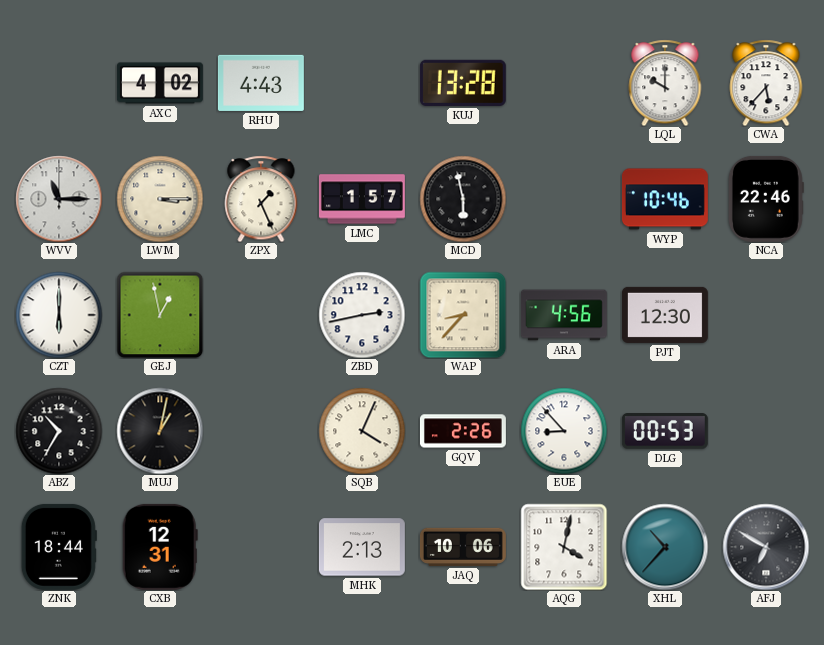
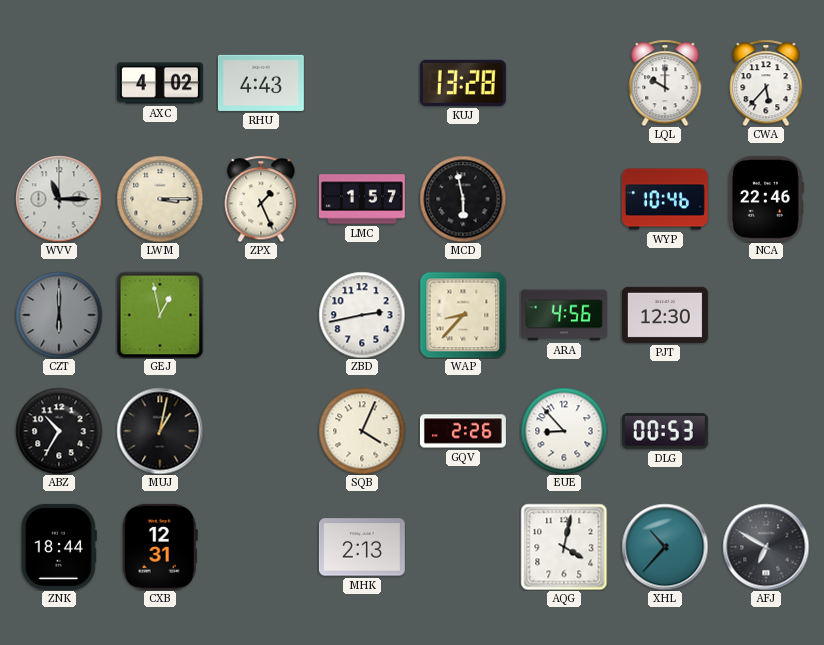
CZT dial: white -> grey
JAQ: 10:06 -> none
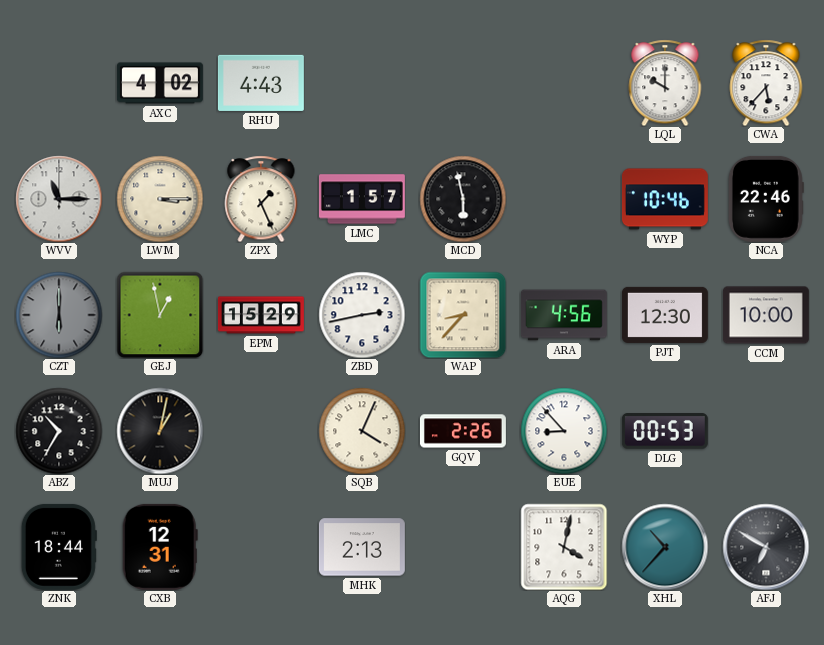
KUJ: 13:28 -> none
EPM: none -> 15:29
CCM: none -> 10:00
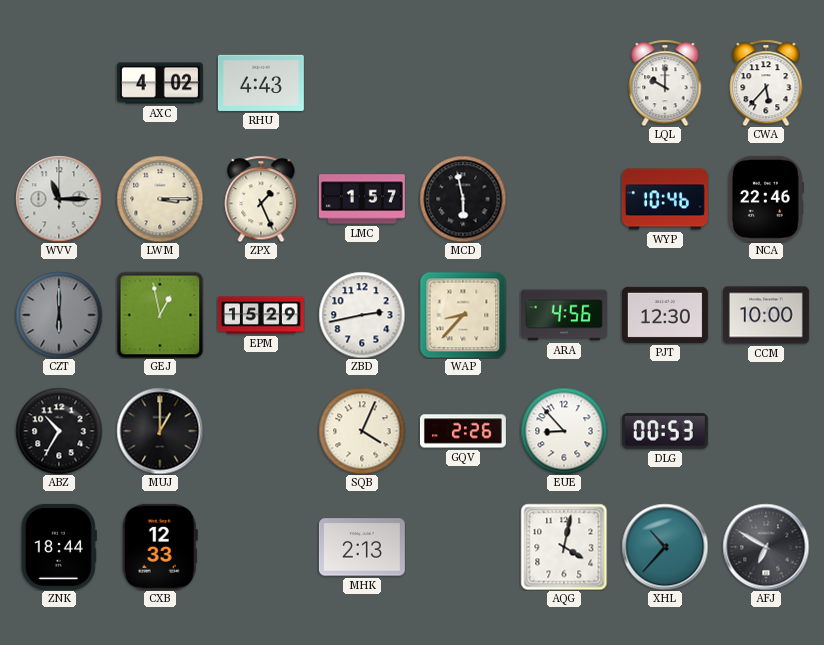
MUJ: 1:02 -> 1:00
CXB: 12:31 -> 12:33
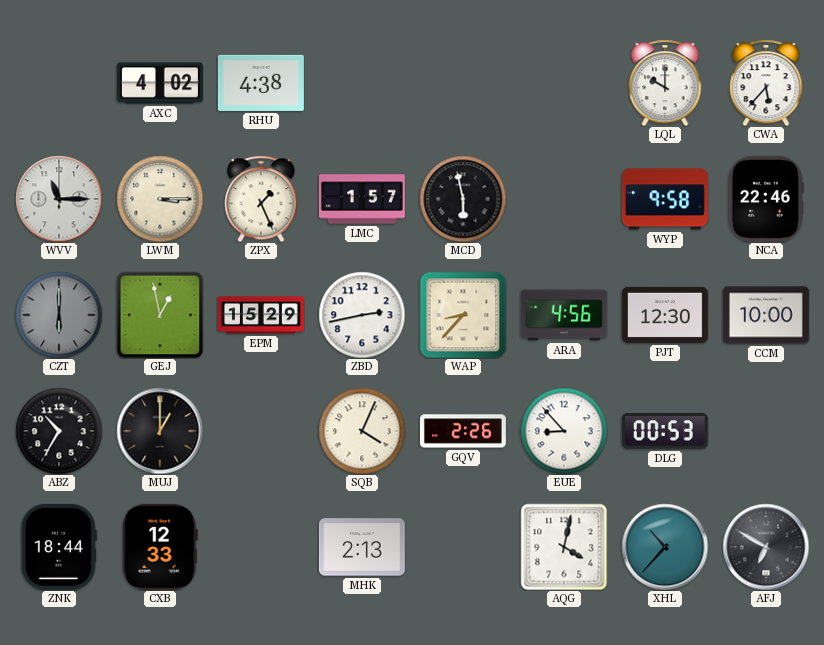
RHU: 4:43 -> 4:38
WYP: 10:46 -> 9:58
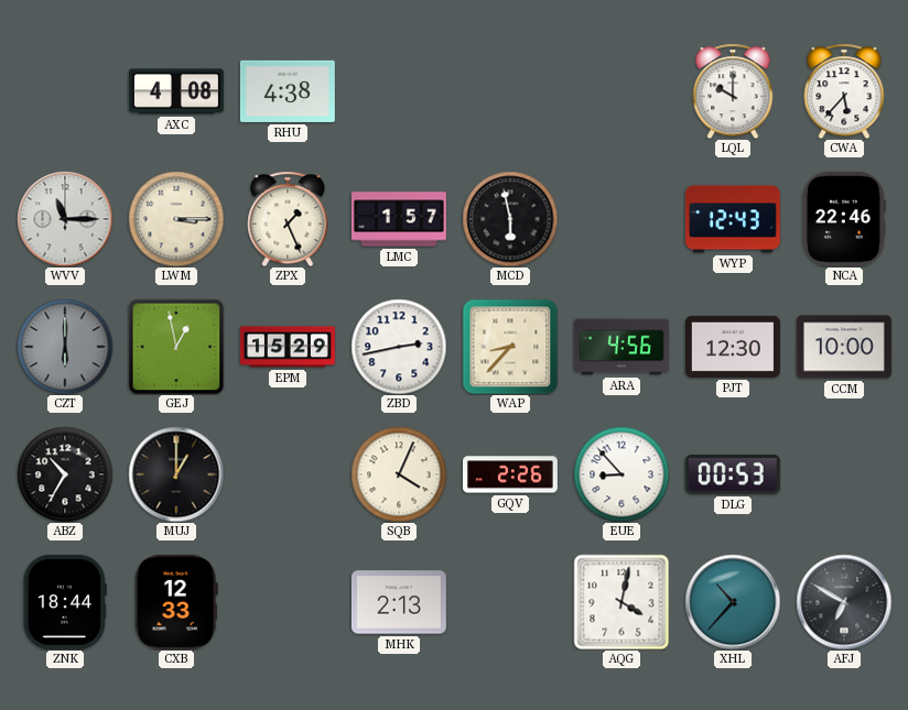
AXC: 4:02 -> 4:08
WYP: 9:58 -> 12:43
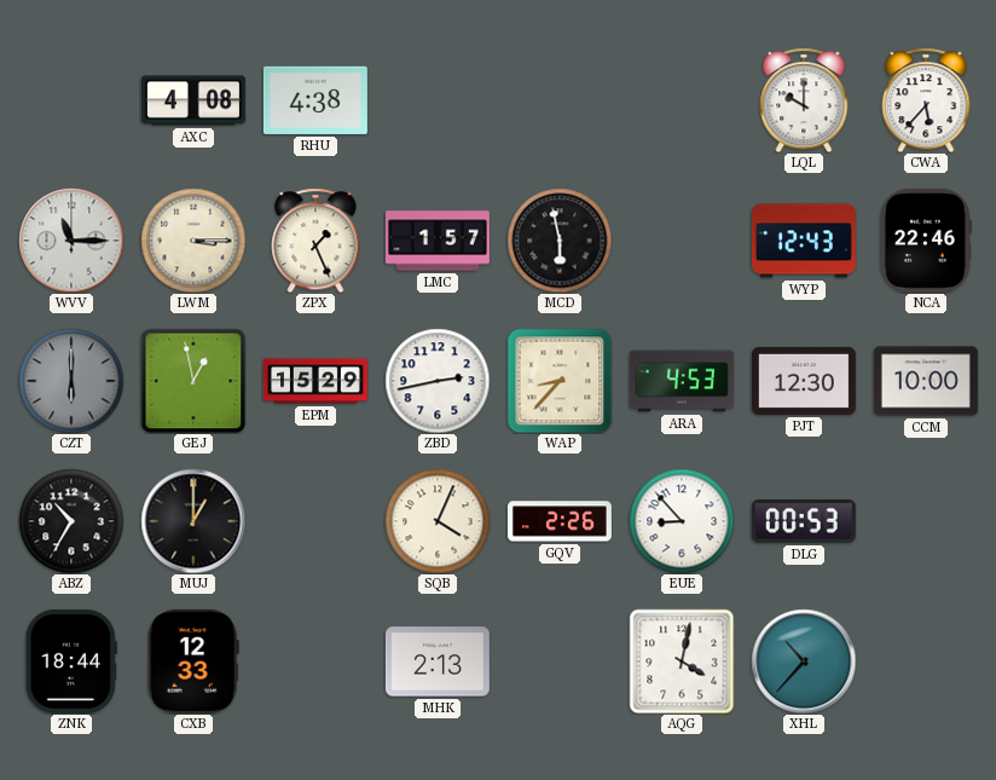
ARA: 4:56 -> 4:53
AFJ: 6:50 -> none
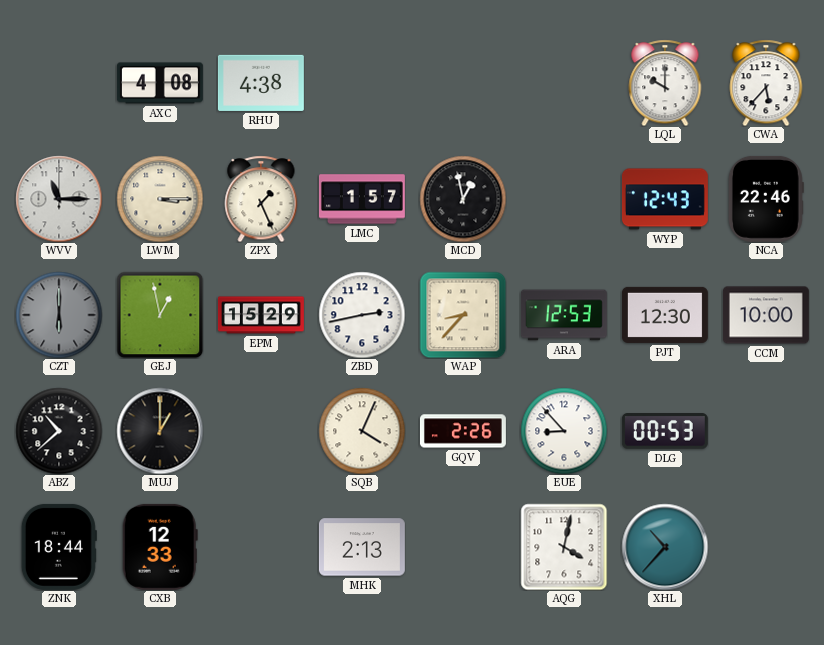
MCD: 5:58 -> 12:58
ARA: 4:53 -> 12:53
ABZ: 10:35 -> 10:38
